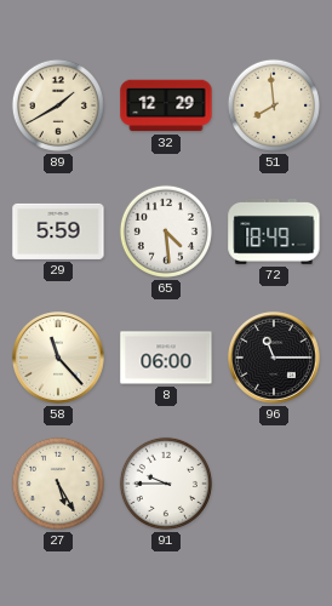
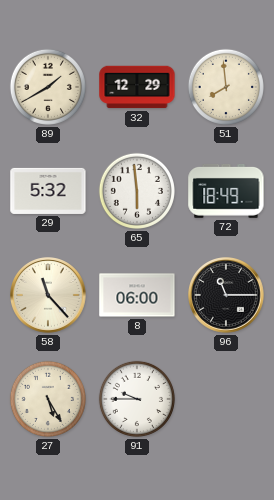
29: 5:59 -> 5:32
65: 4:29 -> 5:59
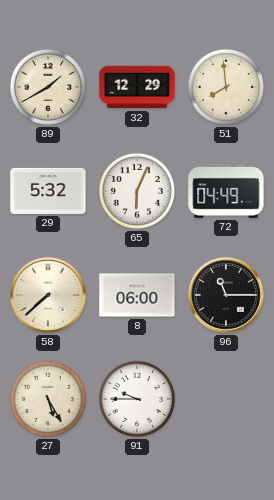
65: 5:59 -> 6:04
72: 18:49 -> 04:49
58: 11:23 -> 7:38
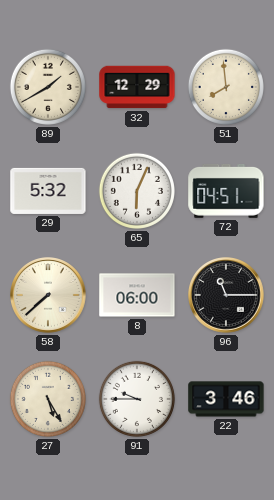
72: 04:49 -> 04:51
22: none -> 3:46
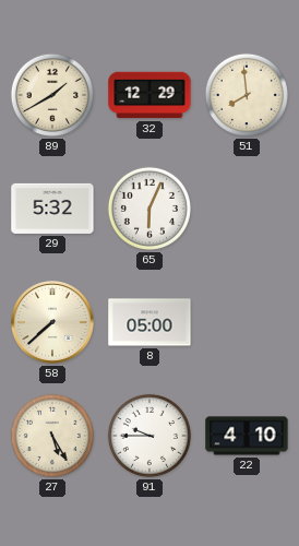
72: 04:51 -> none
8: 06:00 -> 05:00
96: 11:15 -> none
22: 3:46 -> 4:10
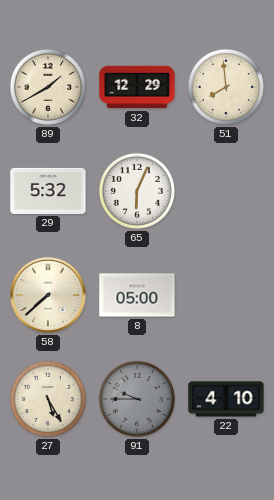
91 dial: white -> grey
